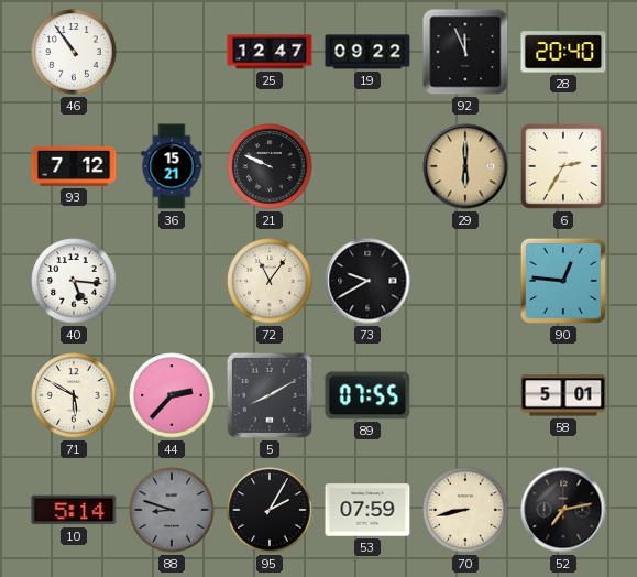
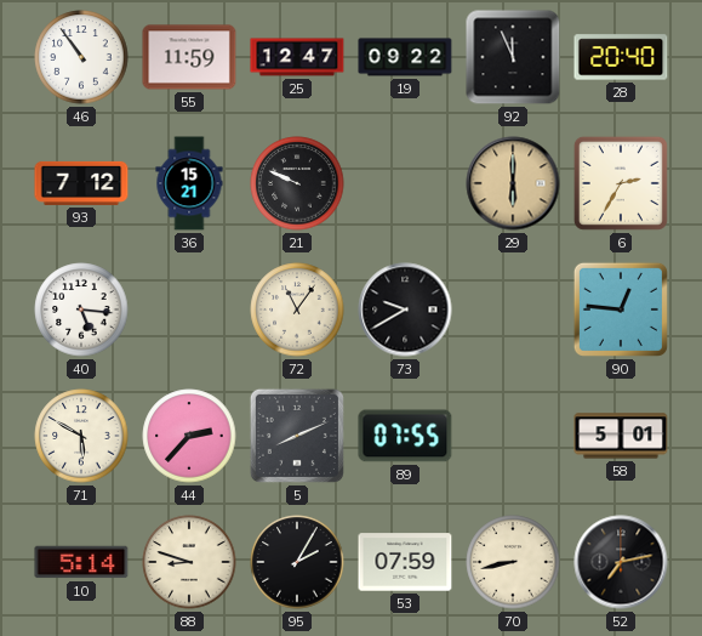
55: none -> 11:59
5: 8:10 -> 8:11
88 dial: grey -> cream
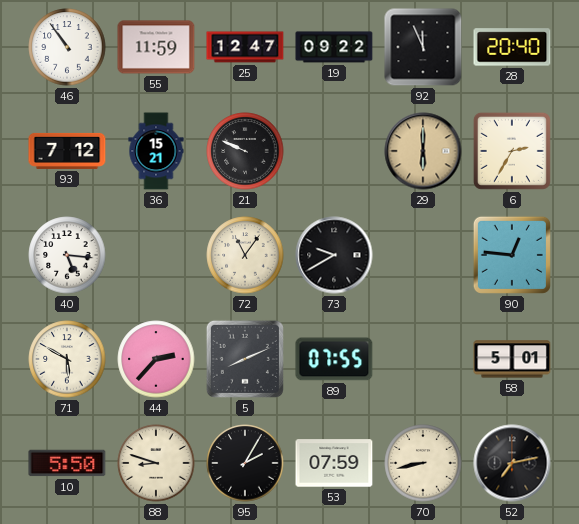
10: 5:14 -> 5:50
